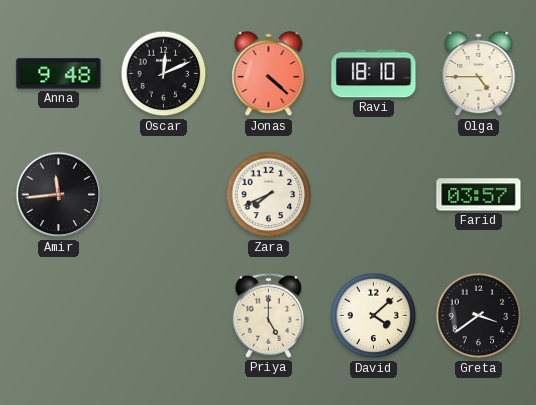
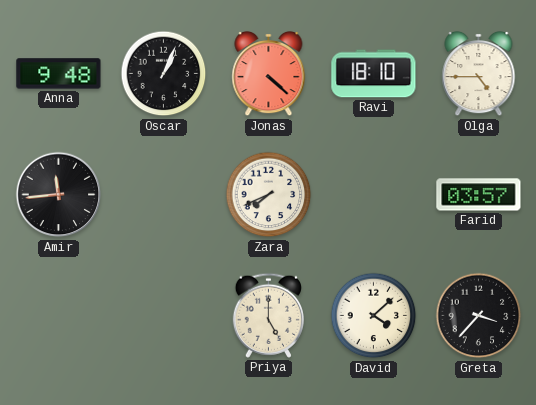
Oscar: 12:11 -> 1:04
Greta: 3:39 -> 3:37
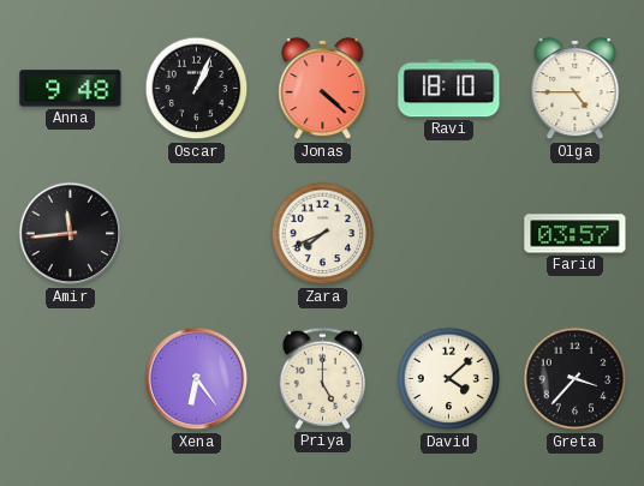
Xena: none -> 6:24
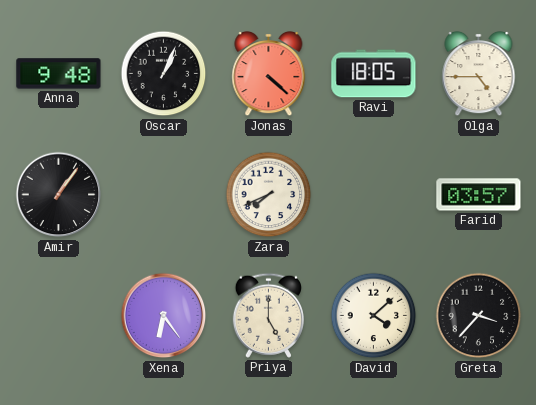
Ravi: 18:10 -> 18:05
Amir: 11:44 -> 1:06
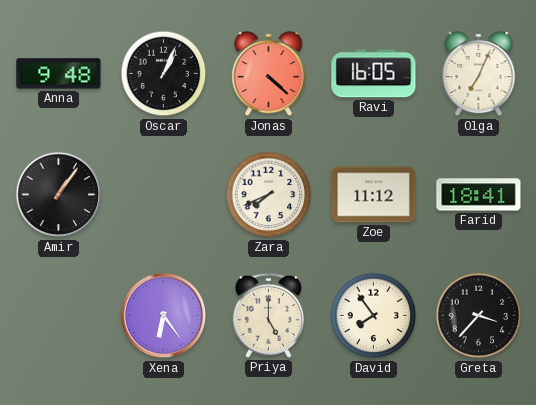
Ravi: 18:05 -> 16:05
Olga: 4:45 -> 7:04
Zoe: none -> 11:12
Farid: 03:57 -> 18:41
David: 4:08 -> 7:54
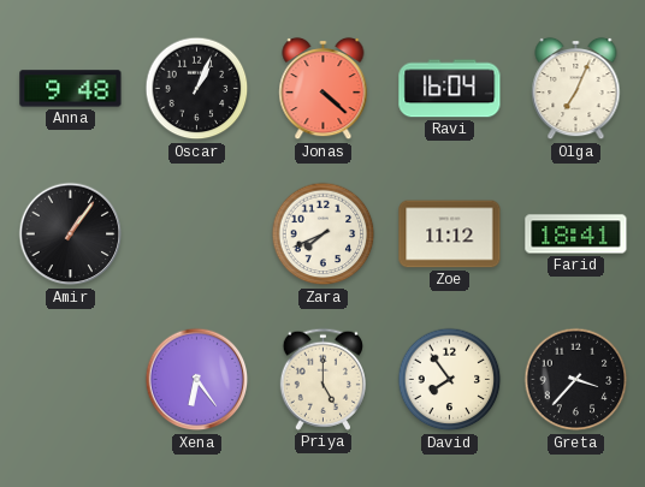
Ravi: 16:05 -> 16:04
